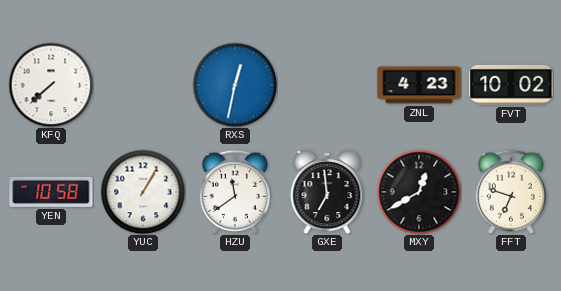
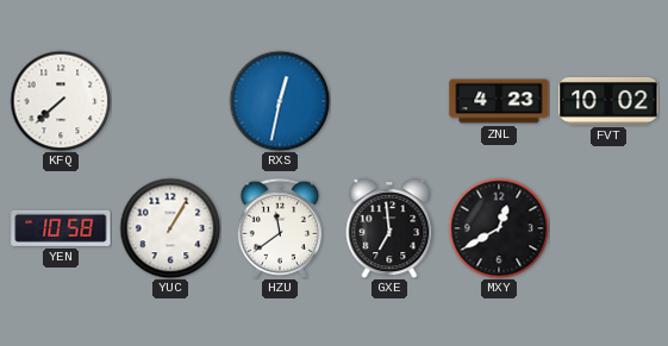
FFT: 6:48 -> none
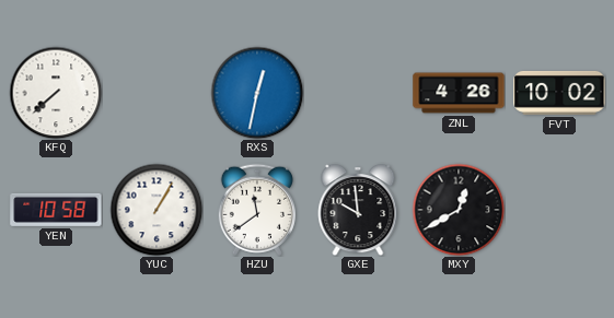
ZNL: 4:23 -> 4:26
GXE: 6:59 -> 9:59
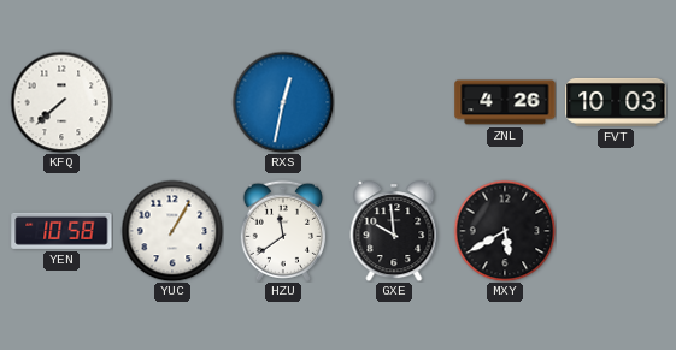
FVT: 10:02 -> 10:03
MXY: 12:40 -> 5:40
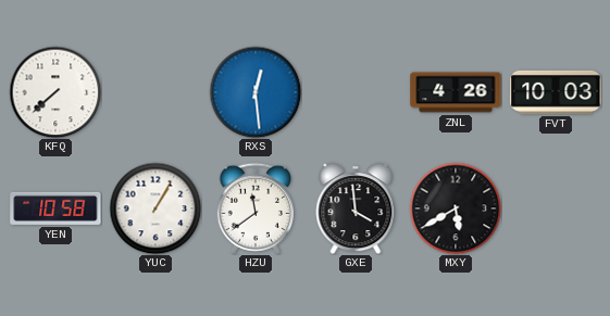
RXS: 12:32 -> 12:29
GXE: 9:59 -> 3:59
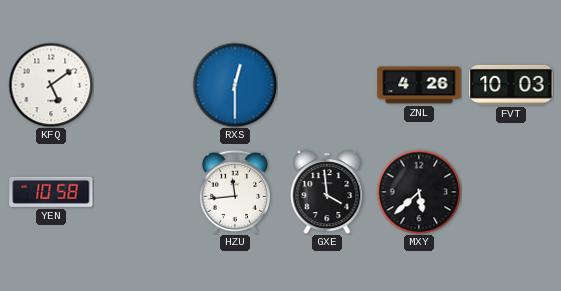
KFQ: 7:38 -> 5:09
RXS: 12:29 -> 12:30
YUC: 1:05 -> none
HZU: 11:39 -> 11:44
MXY: 5:40 -> 5:38
